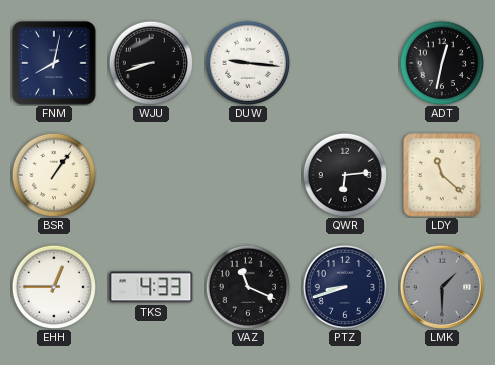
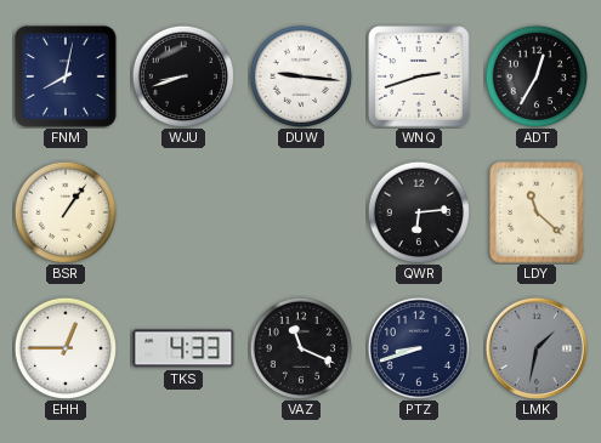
WNQ: none -> 2:42
ADT: 12:32 -> 12:35
LMK: 1:30 -> 1:32
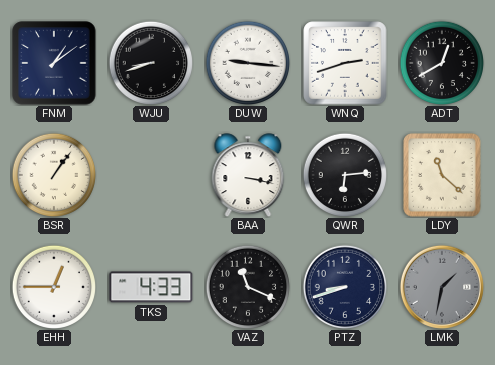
FNM: 8:02 -> 1:09
ADT: 12:35 -> 12:40
BAA: none -> 3:17
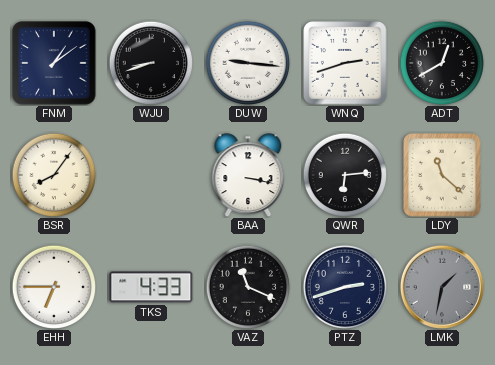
BSR: 1:06 -> 8:06
EHH: 12:45 -> 6:45
PTZ: 8:42 -> 2:42
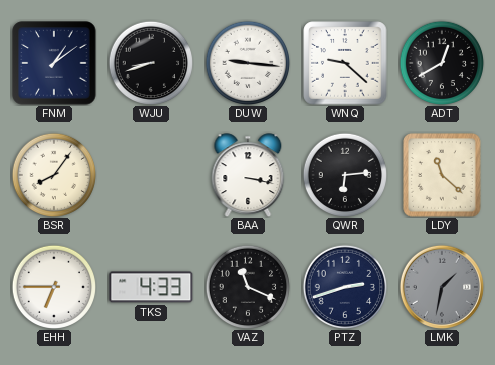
WNQ: 2:42 -> 9:22
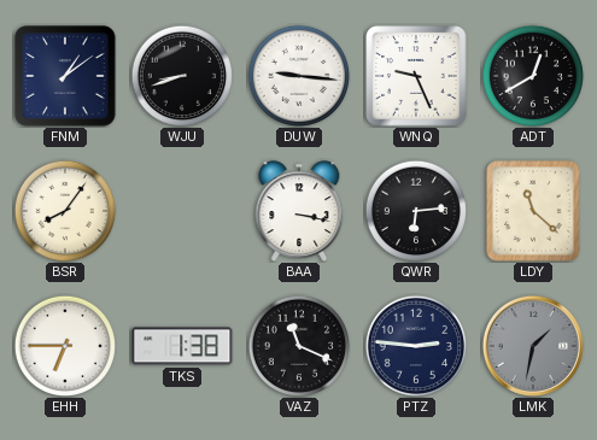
WNQ: 9:22 -> 9:26
TKS: 4:33 -> 1:38
PTZ: 2:42 -> 2:46
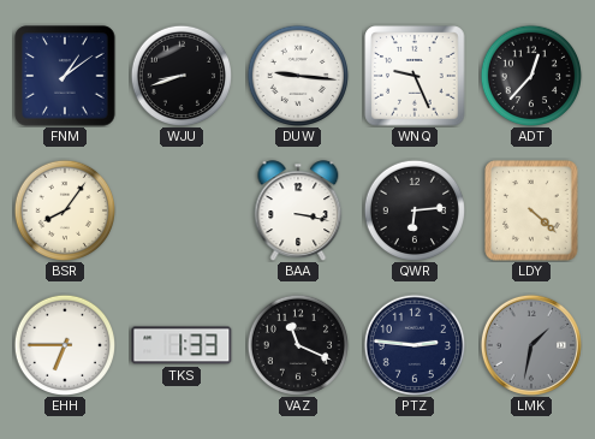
ADT: 12:40 -> 12:37
LDY: 11:22 -> 4:22
TKS: 1:38 -> 1:33
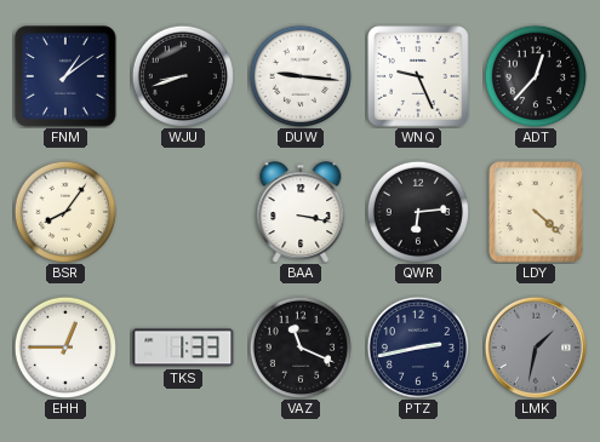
EHH: 6:45 -> 12:45
PTZ: 2:46 -> 2:43
